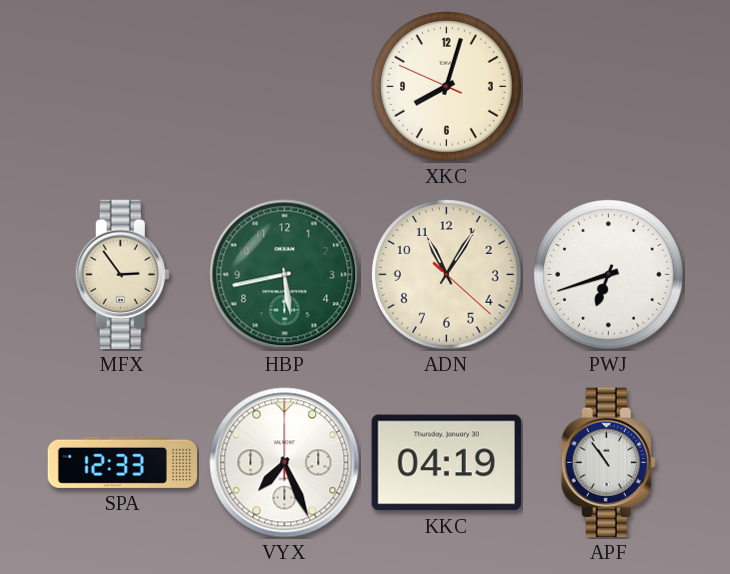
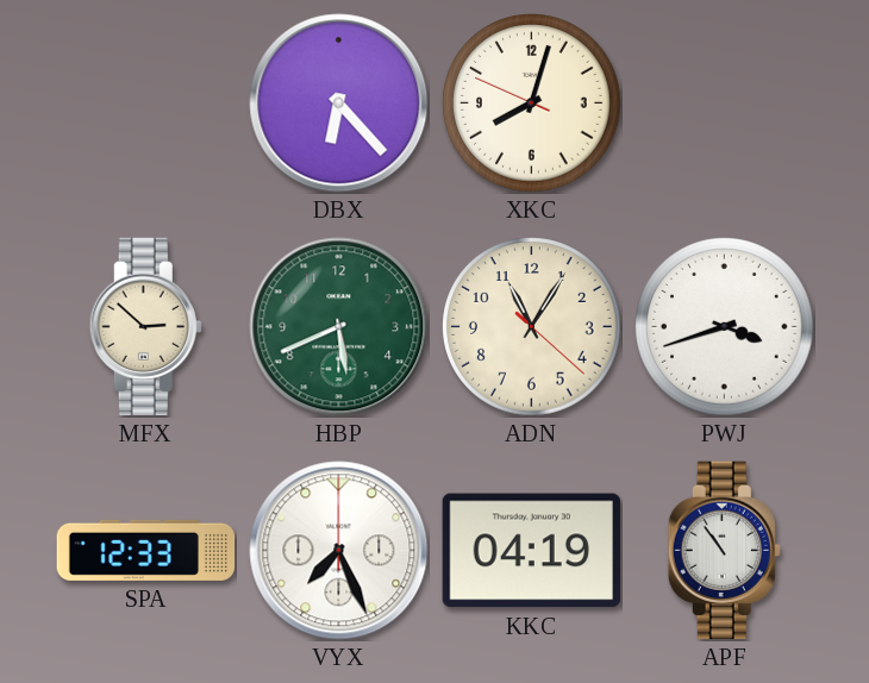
DBX: none -> 6:23
MFX: 2:54 -> 2:52
HBP: 5:43 -> 5:41
PWJ: 6:42 -> 3:42
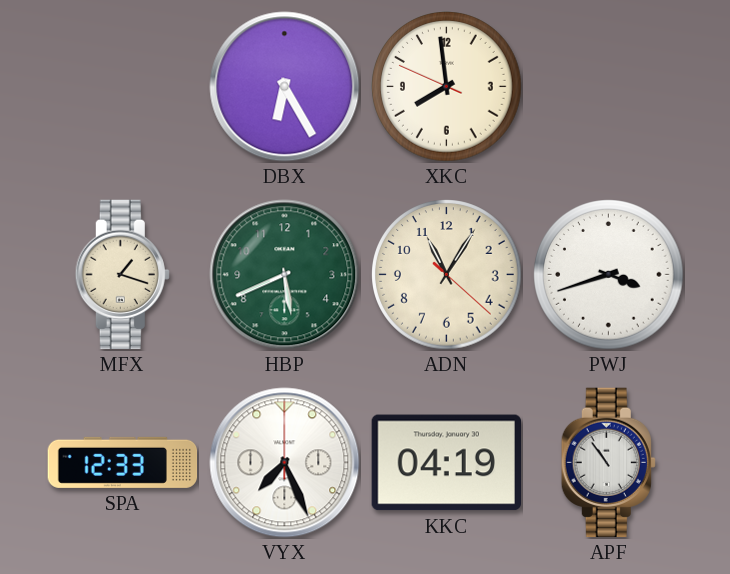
DBX: 6:23 -> 6:25
XKC: 8:02 -> 7:58
MFX: 2:52 -> 1:18
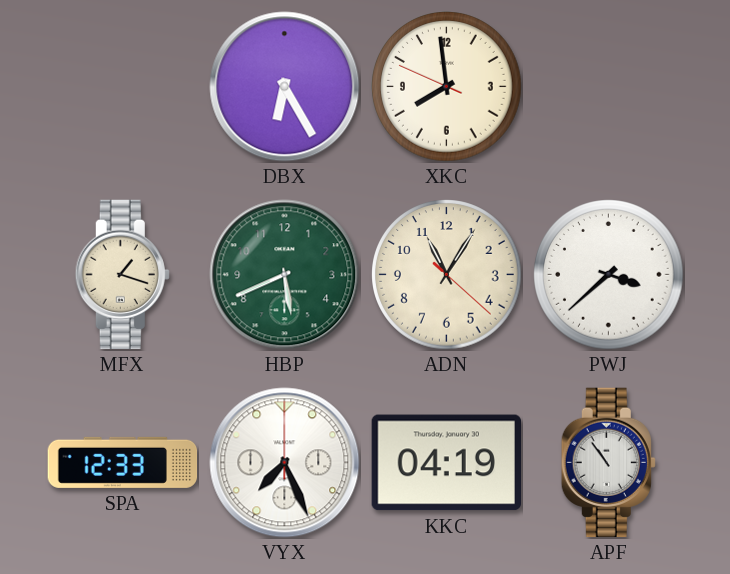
PWJ: 3:42 -> 3:38
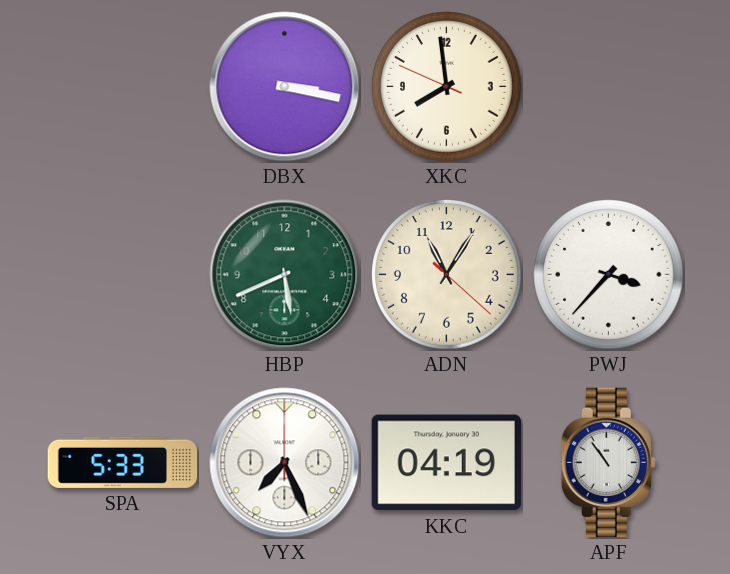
DBX: 6:25 -> 3:17
MFX: 1:18 -> none
PWJ: 3:38 -> 3:37
SPA: 12:33 -> 5:33
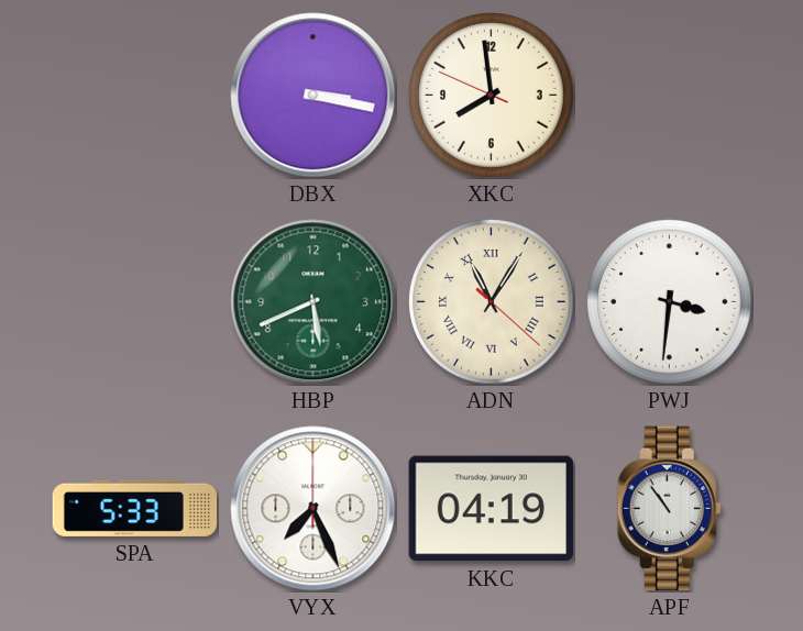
ADN numerals: Arabic -> Roman
PWJ: 3:37 -> 3:31
